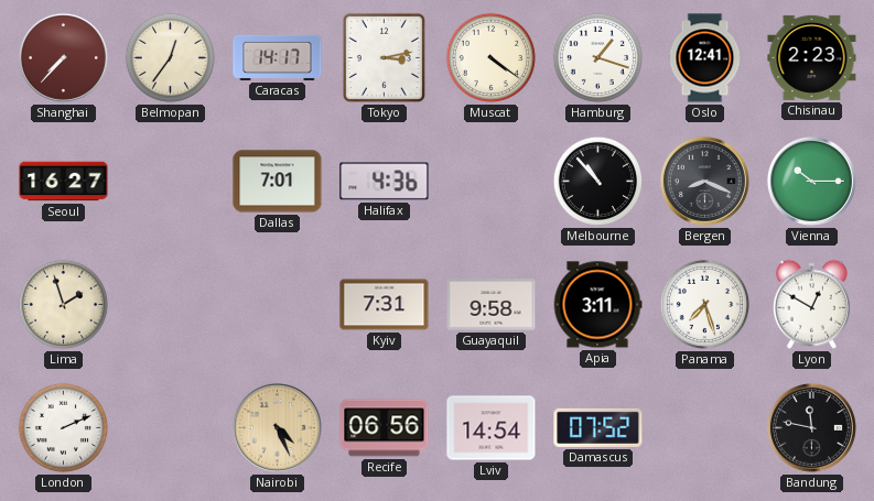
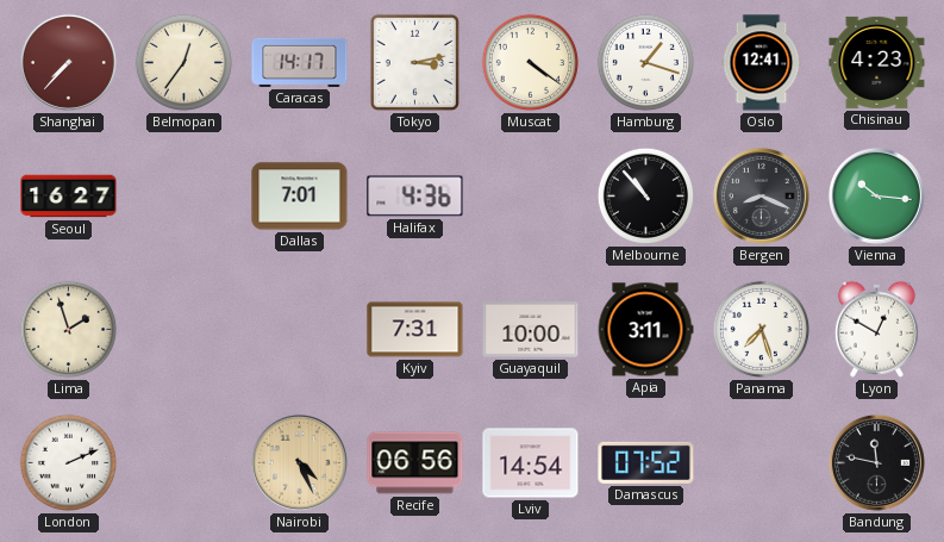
Chisinau: 2:23 -> 4:23
Vienna: 10:15 -> 10:16
Guayaquil: 9:58 -> 10:00
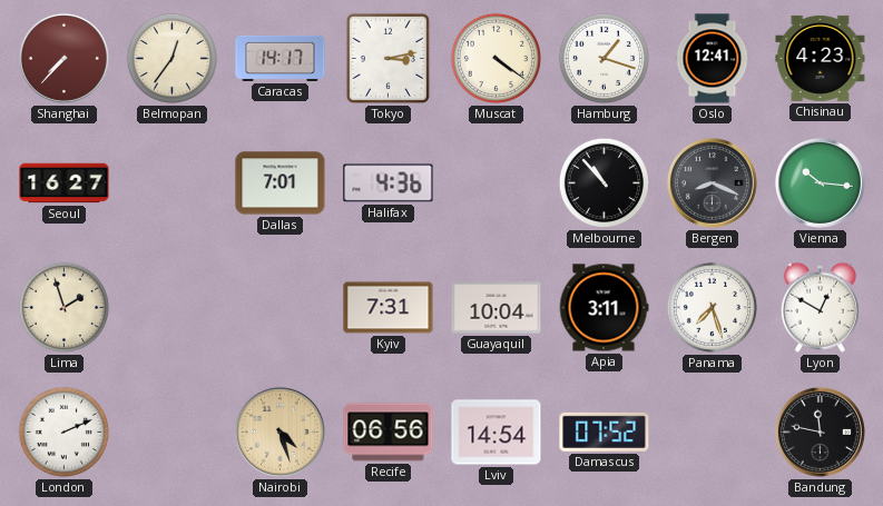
Guayaquil: 10:00 -> 10:04
Nairobi: 4:26 -> 4:27
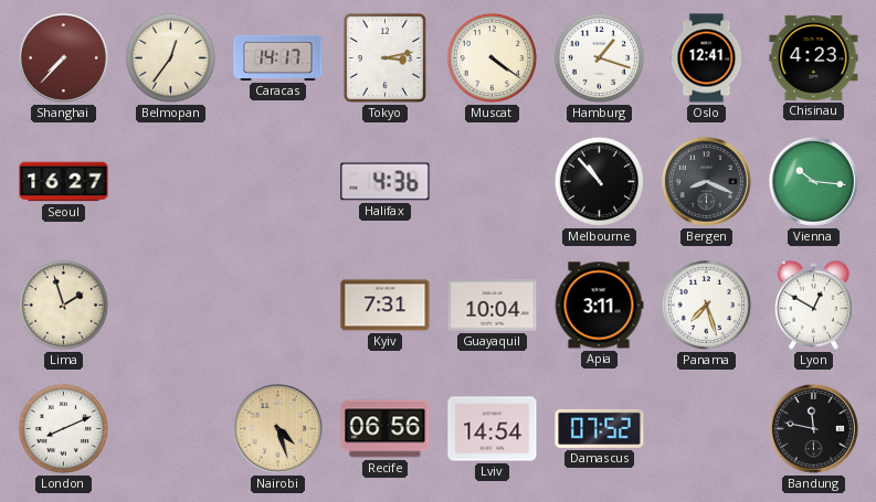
Dallas: 7:01 -> none
London: 2:11 -> 8:11
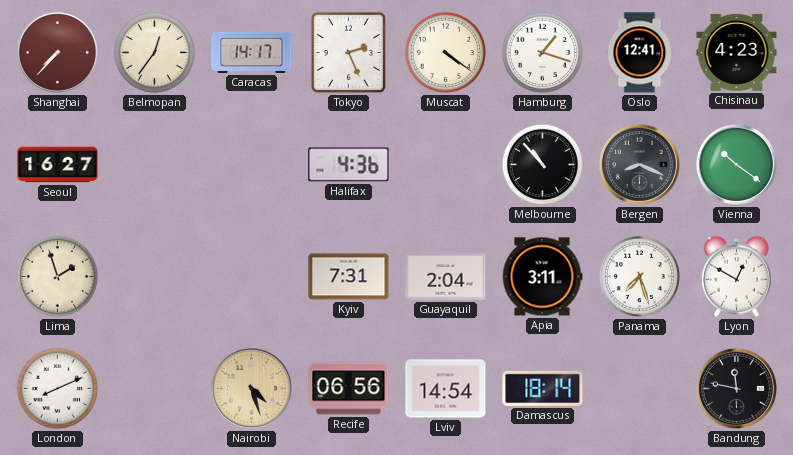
Tokyo: 3:13 -> 2:26
Vienna: 10:16 -> 10:21
Guayaquil: 10:04 -> 2:04
Damascus: 07:52 -> 18:14
